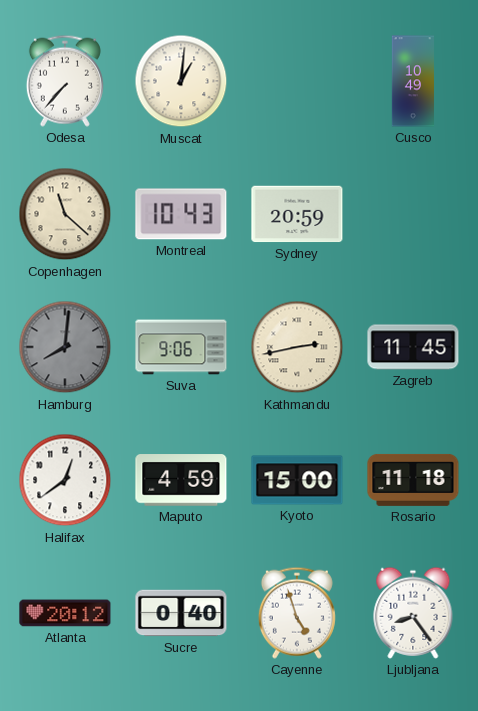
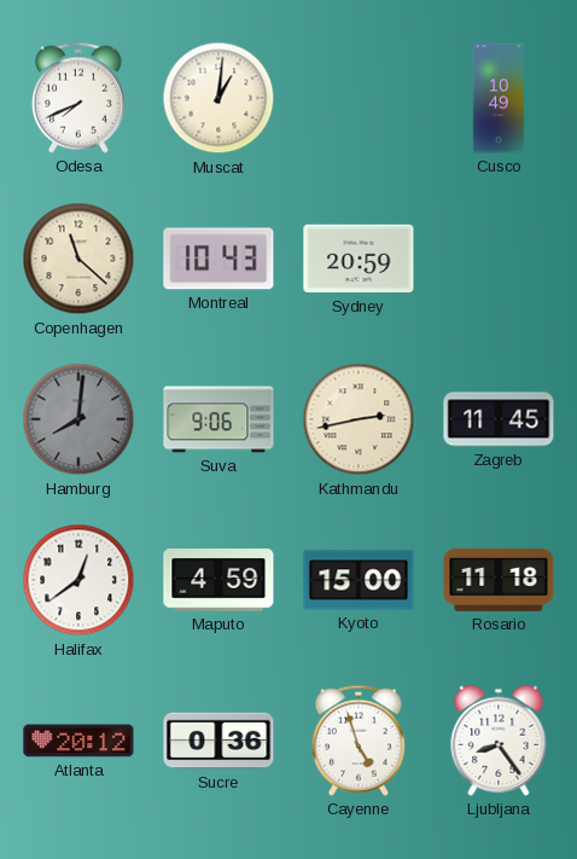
Odesa: 7:37 -> 7:41
Sucre: 0:40 -> 0:36
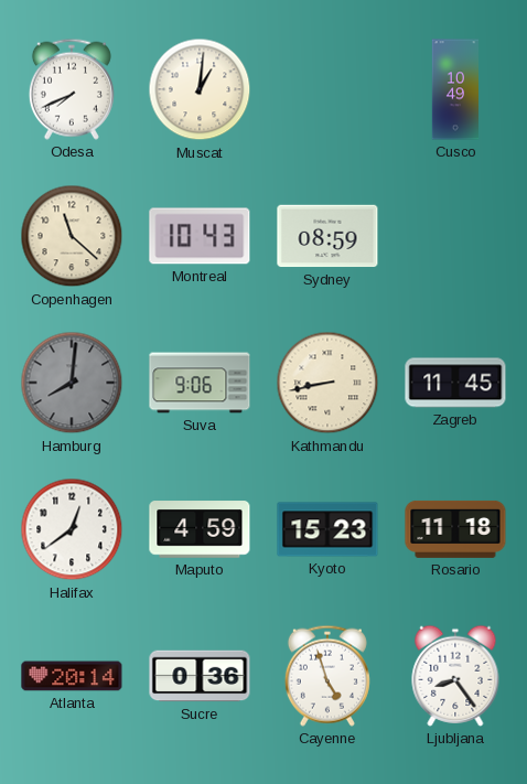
Sydney: 20:59 -> 08:59
Kathmandu: 2:43 -> 8:43
Kyoto: 15:00 -> 15:23
Atlanta: 20:12 -> 20:14
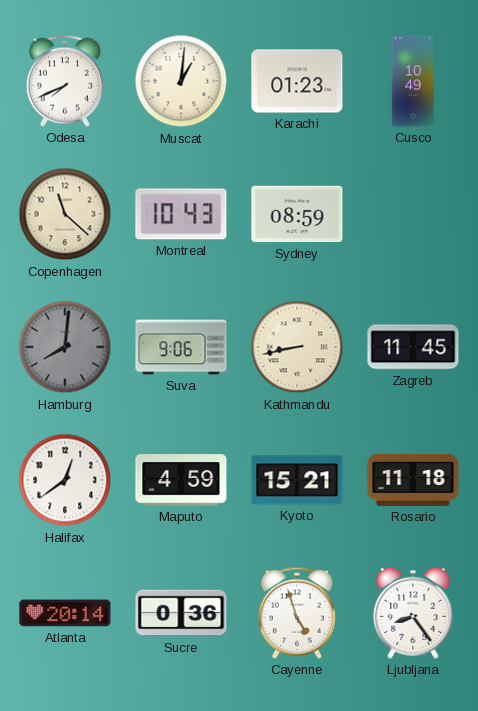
Karachi: none -> 01:23
Kyoto: 15:23 -> 15:21
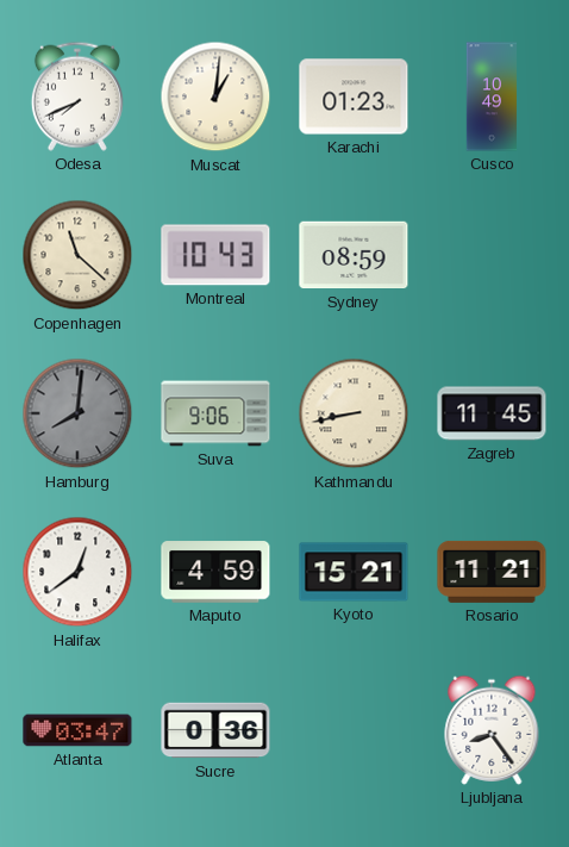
Rosario: 11:18 -> 11:21
Atlanta: 20:14 -> 03:47
Cayenne: 4:57 -> none
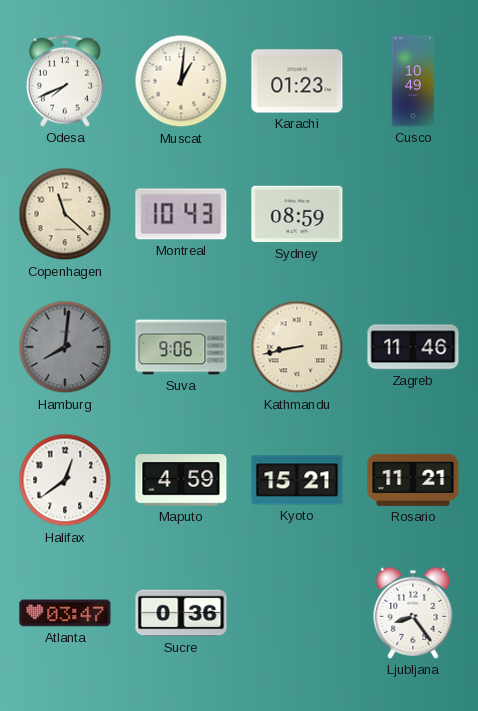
Zagreb: 11:45 -> 11:46
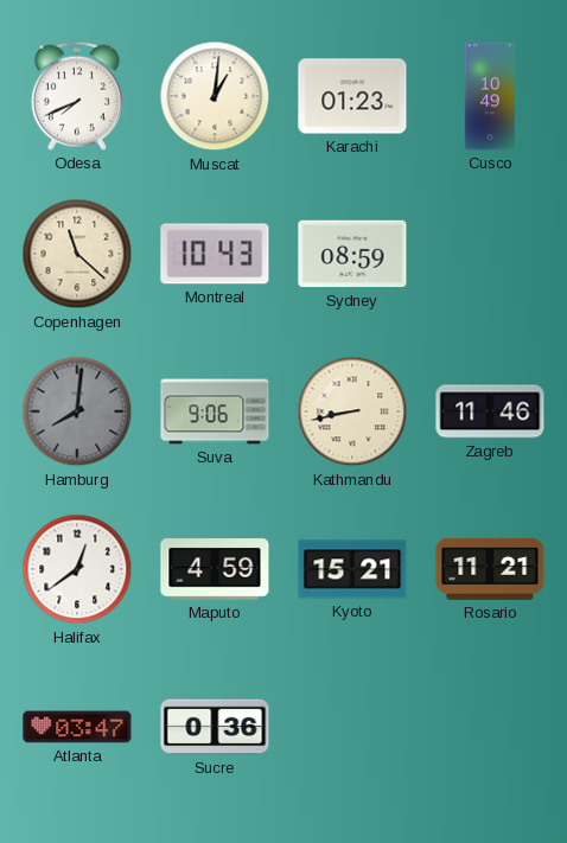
Ljubljana: 8:24 -> none
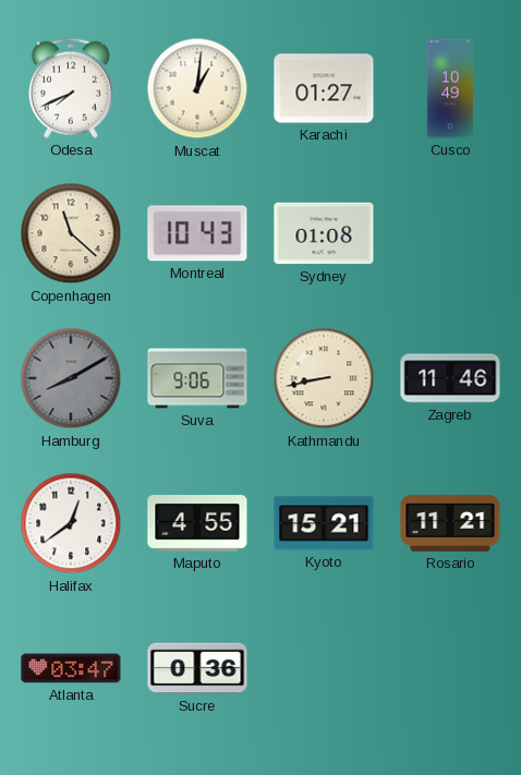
Karachi: 01:23 -> 01:27
Sydney: 08:59 -> 01:08
Hamburg: 8:01 -> 8:10
Maputo: 4:59 -> 4:55
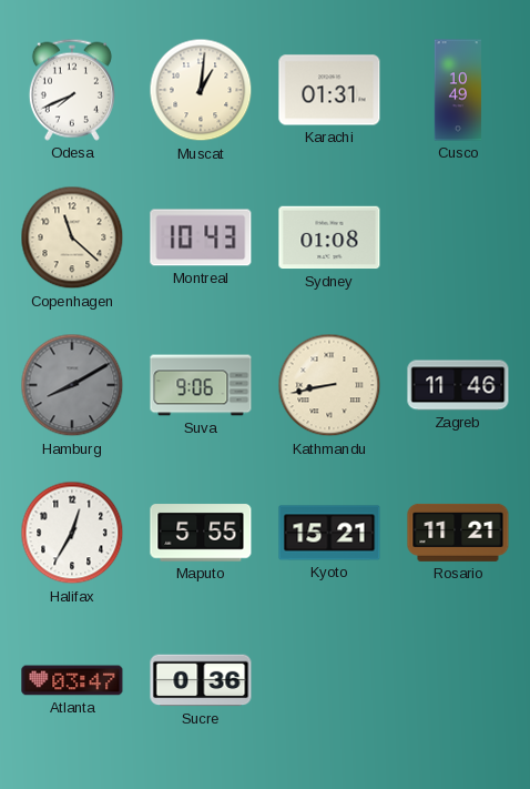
Karachi: 01:27 -> 01:31
Halifax: 12:39 -> 12:35
Maputo: 4:55 -> 5:55
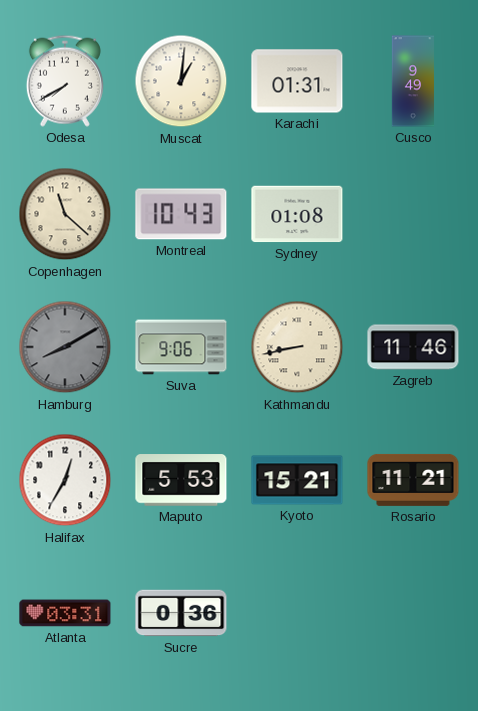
Odesa: 7:41 -> 7:40
Cusco: 10:49 -> 9:49
Maputo: 5:55 -> 5:53
Atlanta: 03:47 -> 03:31
